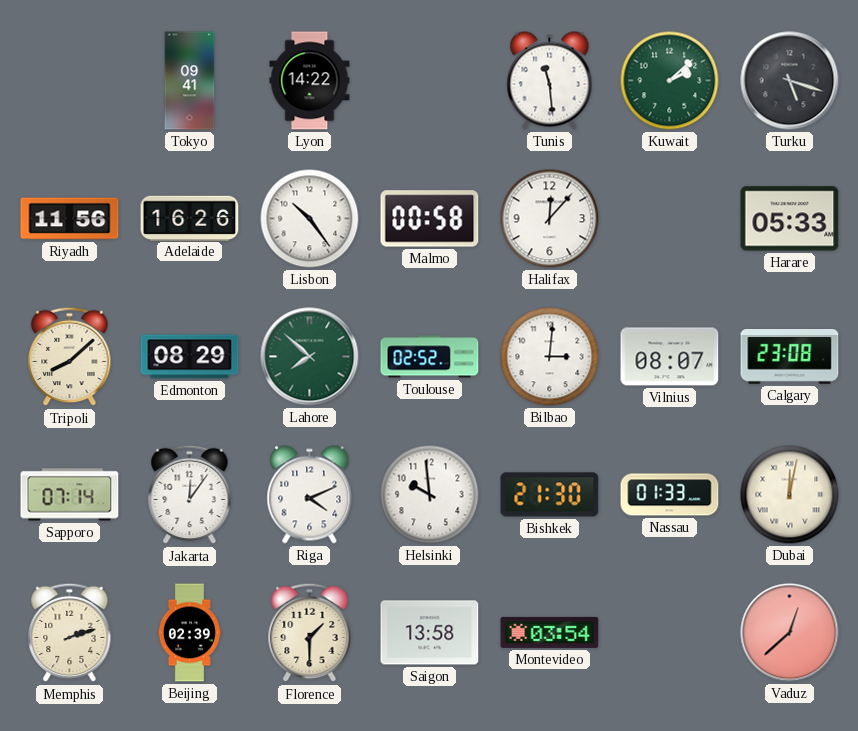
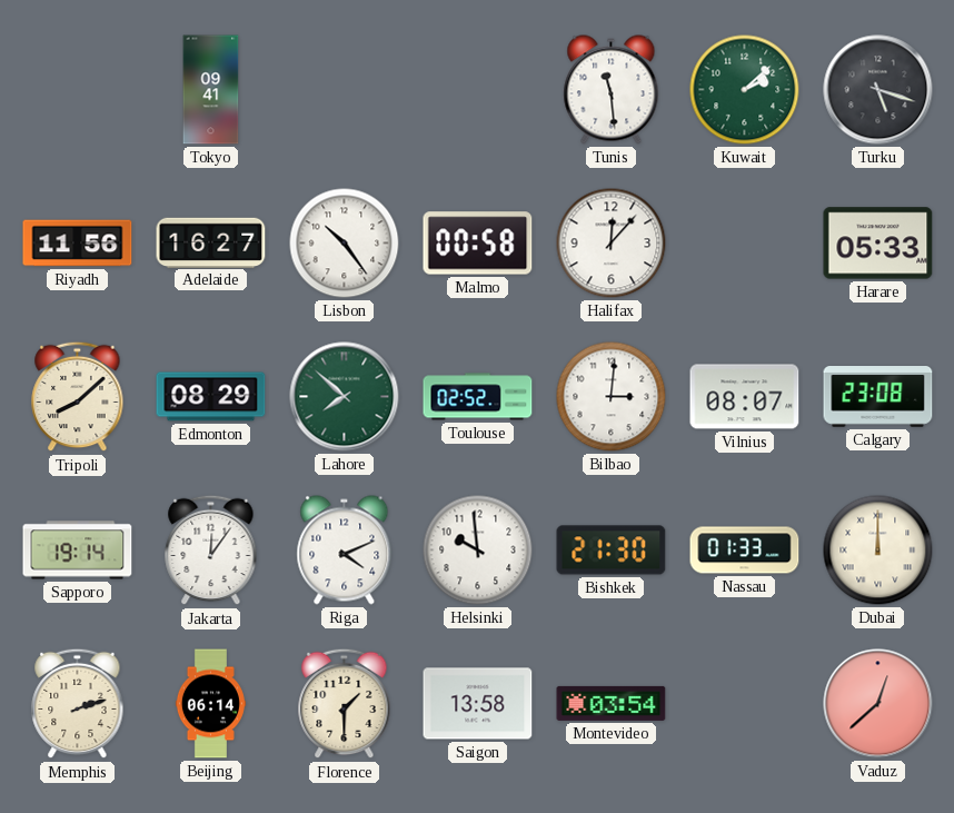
Lyon: 14:22 -> none
Adelaide: 16:26 -> 16:27
Sapporo: 07:14 -> 19:14
Dubai: 12:02 -> 12:00
Beijing: 02:39 -> 06:14
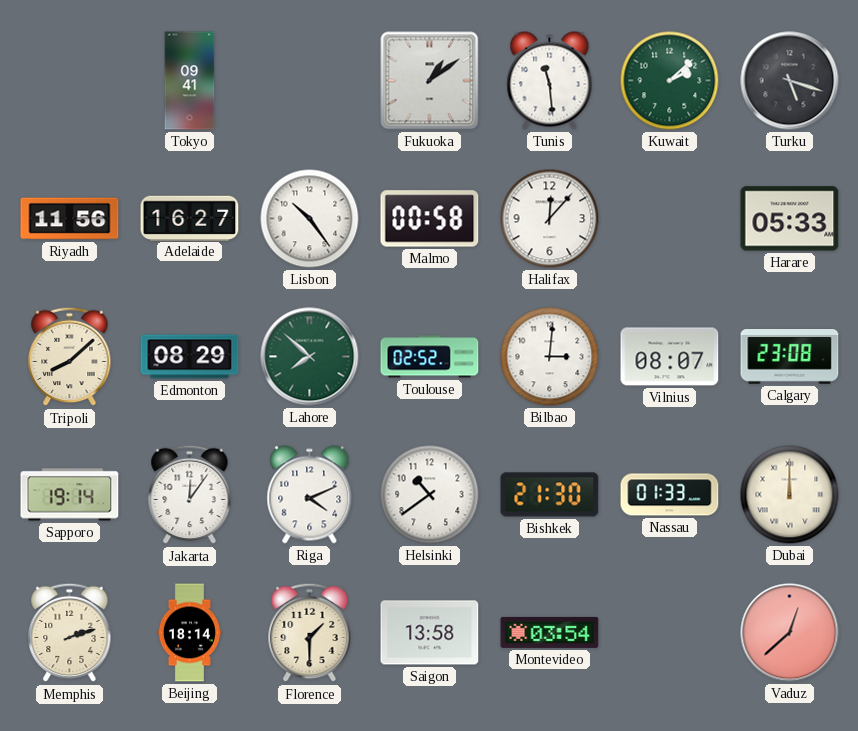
Fukuoka: none -> 1:09
Helsinki: 9:59 -> 10:39
Beijing: 06:14 -> 18:14
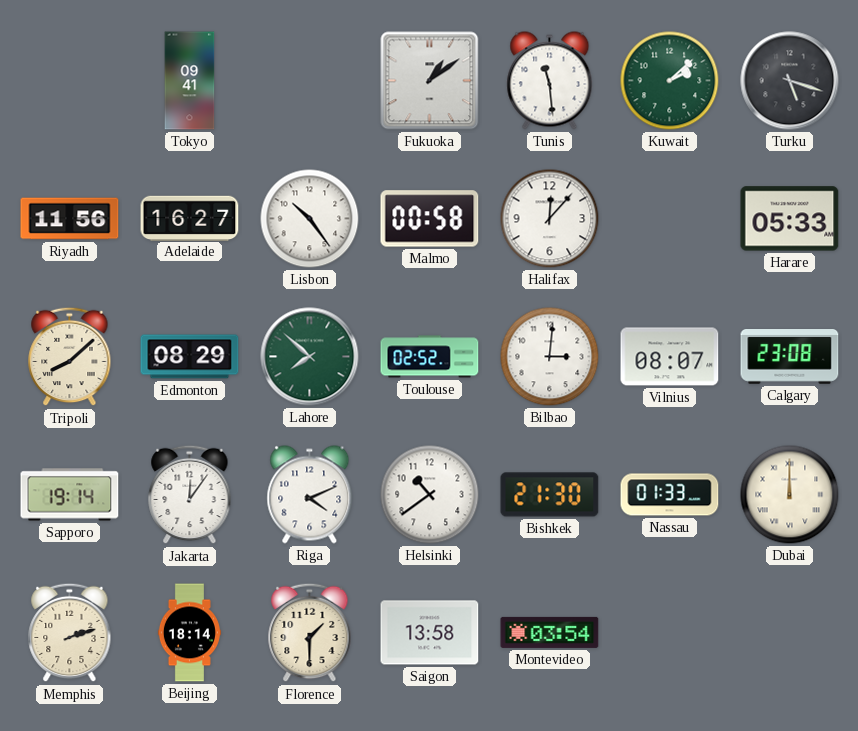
Vaduz: 12:38 -> none
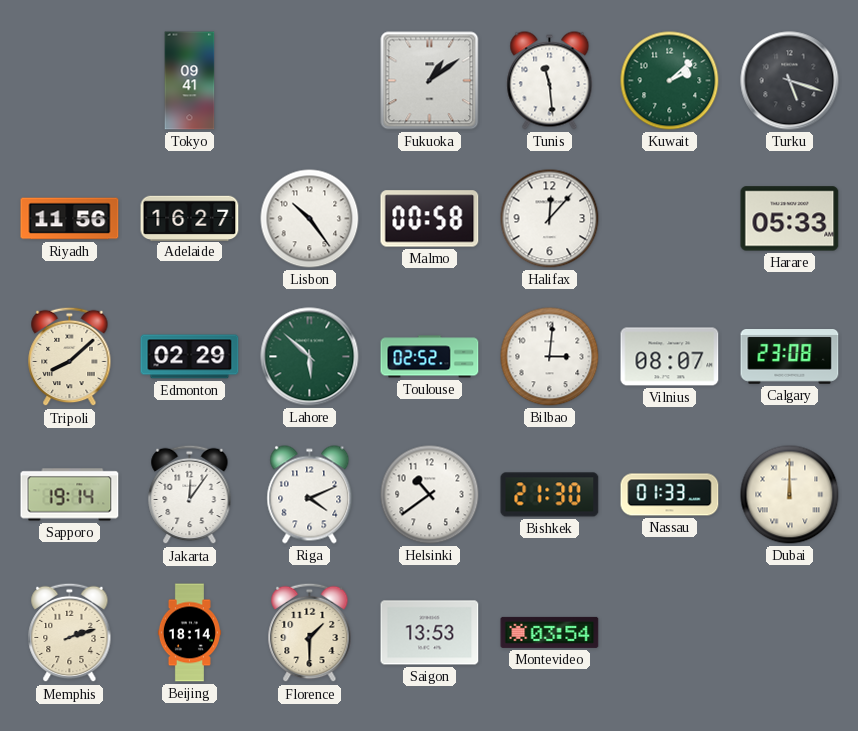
Edmonton: 08:29 -> 02:29
Lahore: 7:52 -> 5:52
Saigon: 13:58 -> 13:53
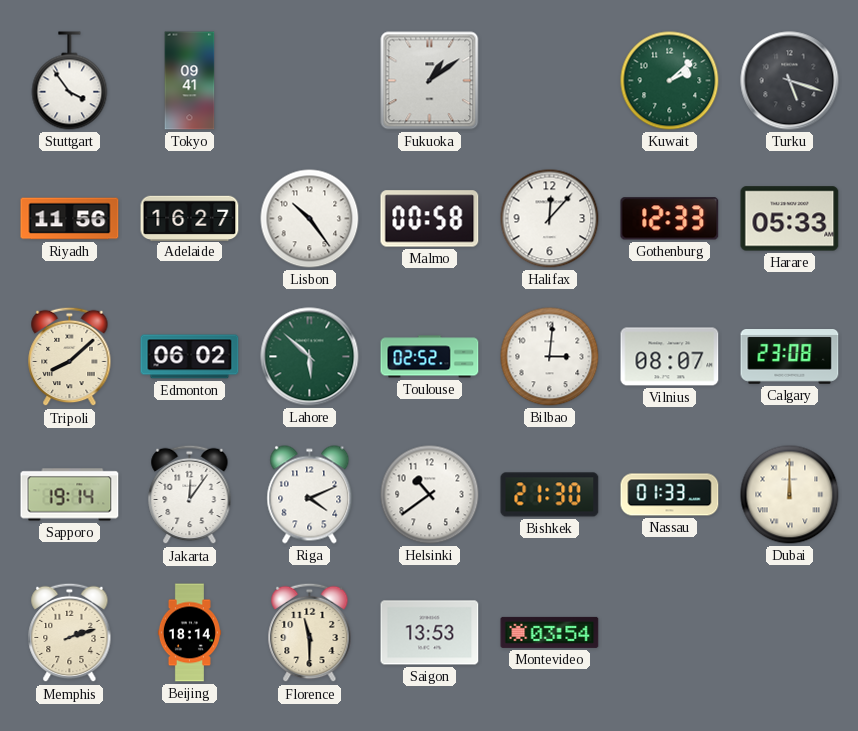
Stuttgart: none -> 3:54
Tunis: 11:29 -> none
Gothenburg: none -> 12:33
Edmonton: 02:29 -> 06:02
Florence: 1:30 -> 11:30
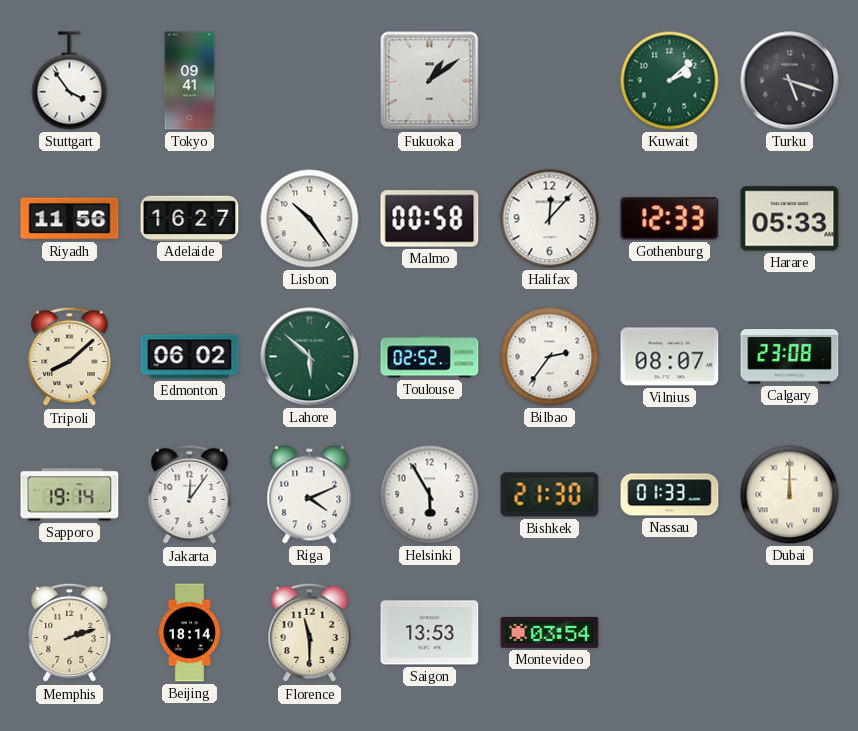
Bilbao: 3:01 -> 2:36
Helsinki: 10:39 -> 5:55
